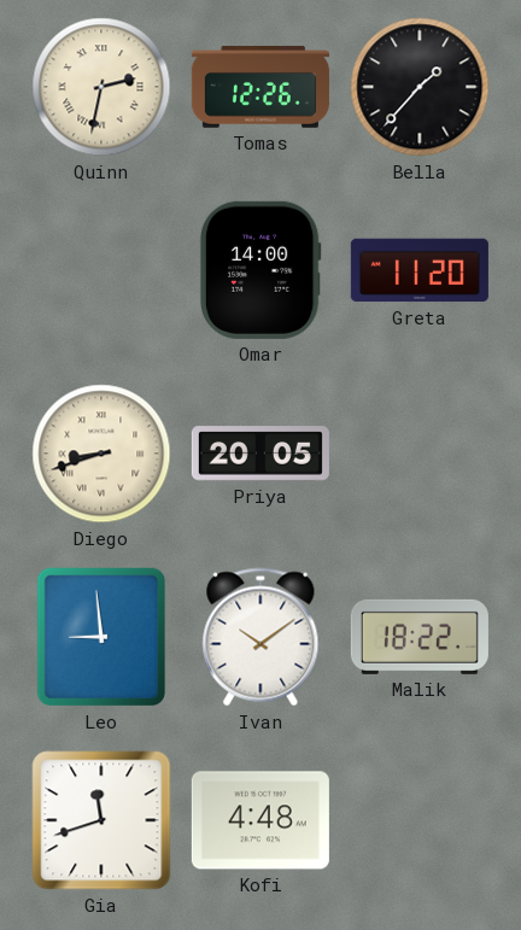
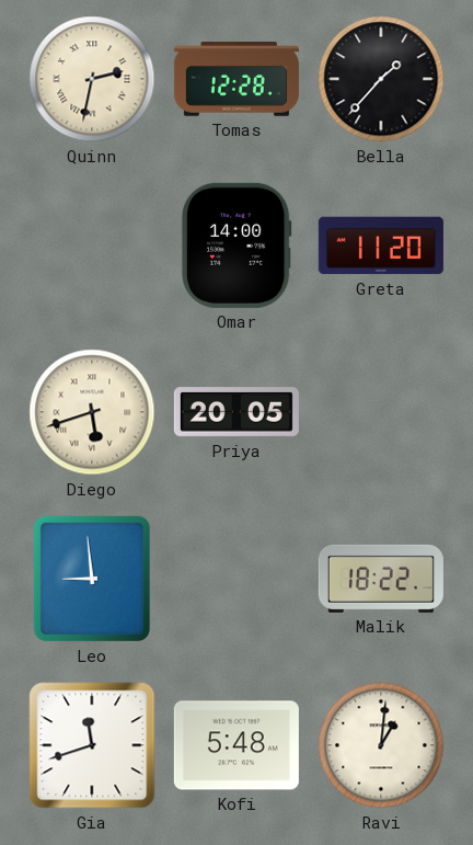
Tomas: 12:26 -> 12:28
Diego: 8:42 -> 5:42
Ivan: 10:09 -> none
Kofi: 4:48 -> 5:48
Ravi: none -> 1:01
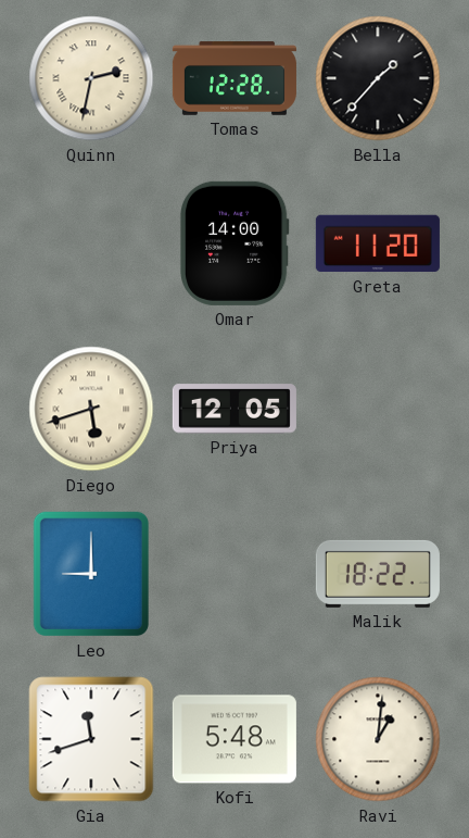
Priya: 20:05 -> 12:05
Leo: 8:59 -> 9:00
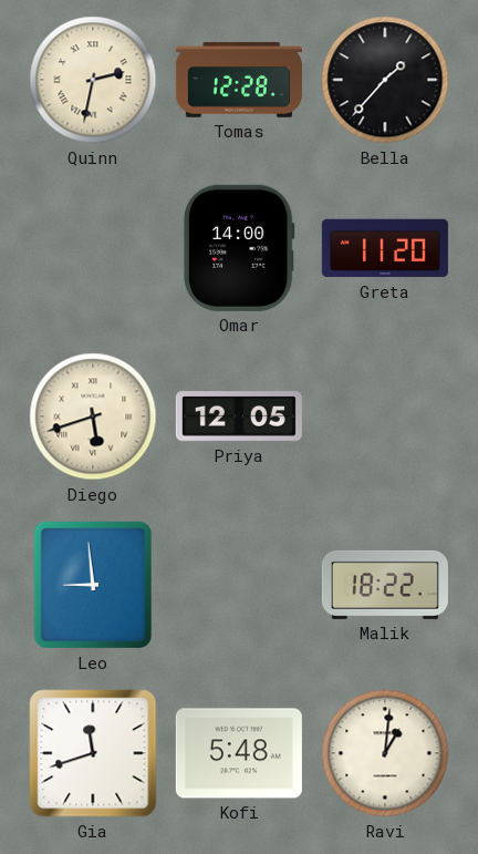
Leo: 9:00 -> 8:59
